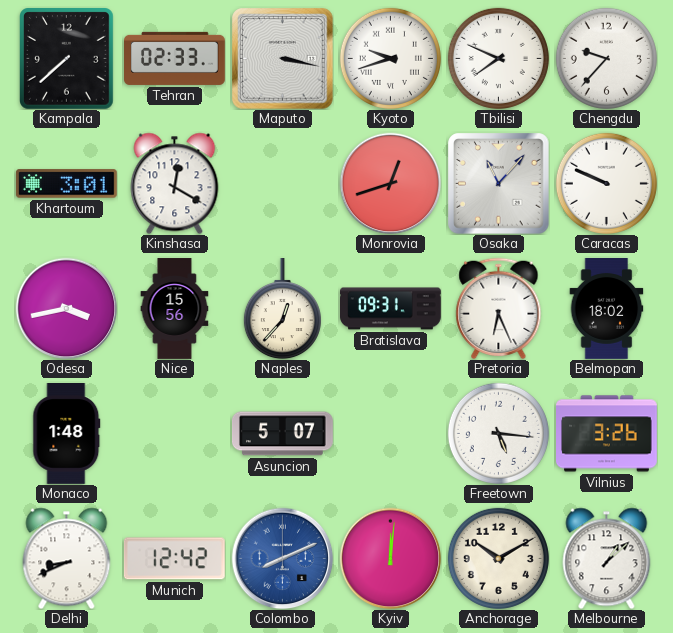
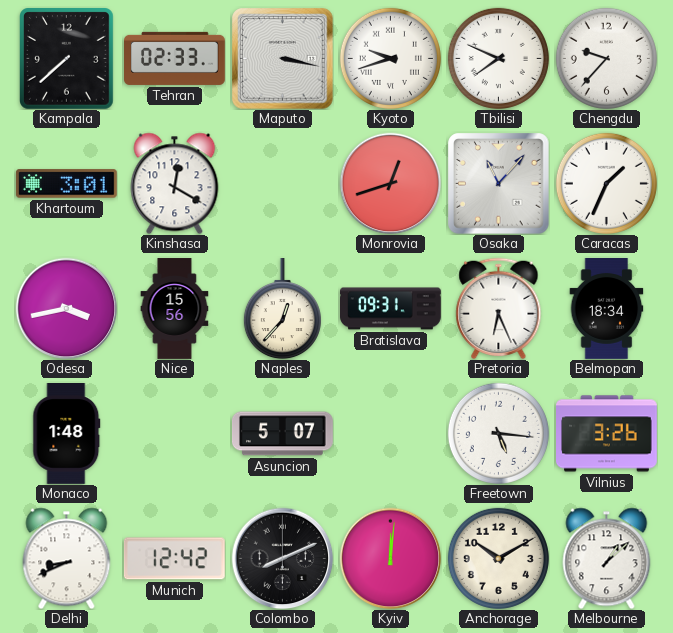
Caracas: 9:49 -> 1:34
Belmopan: 18:02 -> 18:34
Colombo dial: blue -> black
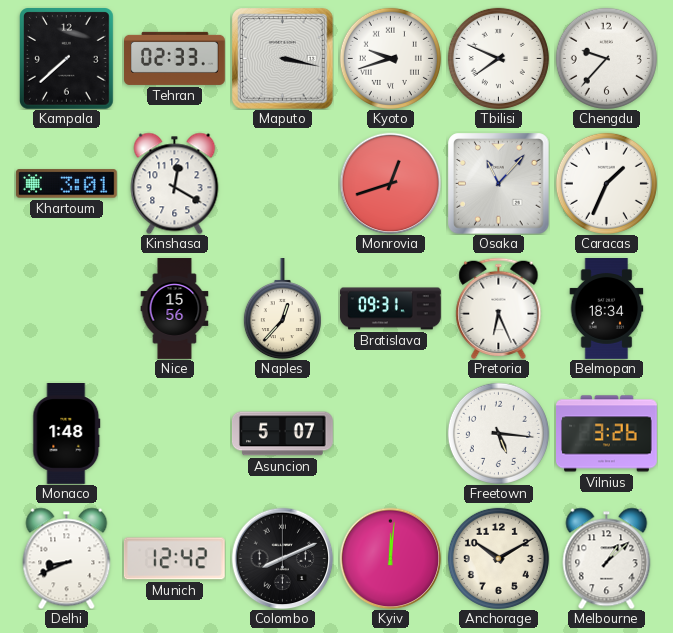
Odesa: 3:43 -> none
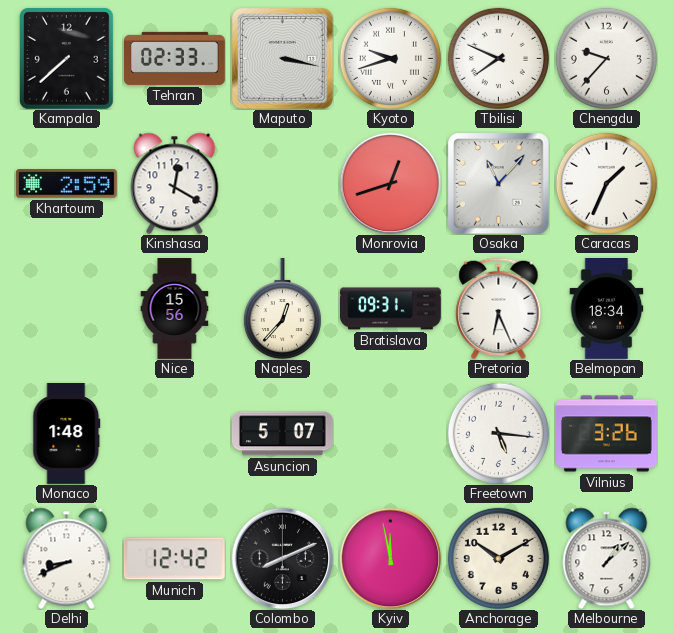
Khartoum: 3:01 -> 2:59
Kyiv: 12:01 -> 11:58
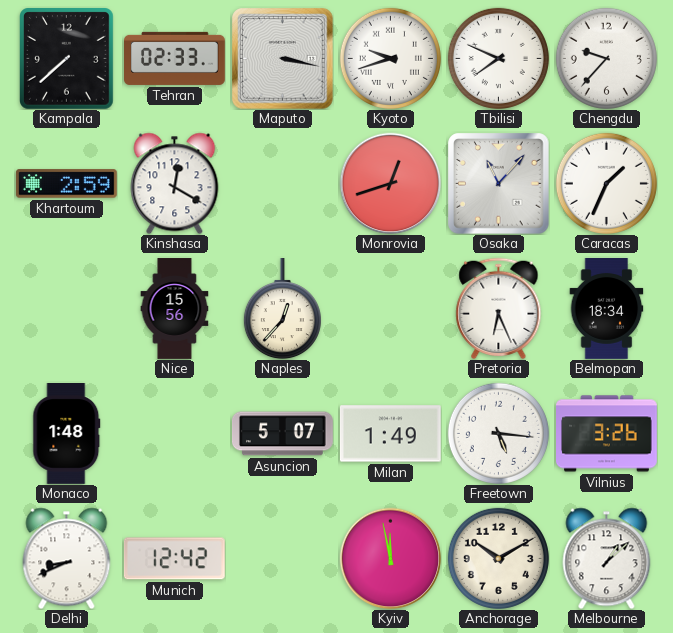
Bratislava: 09:31 -> none
Milan: none -> 1:49
Colombo: 8:11 -> none
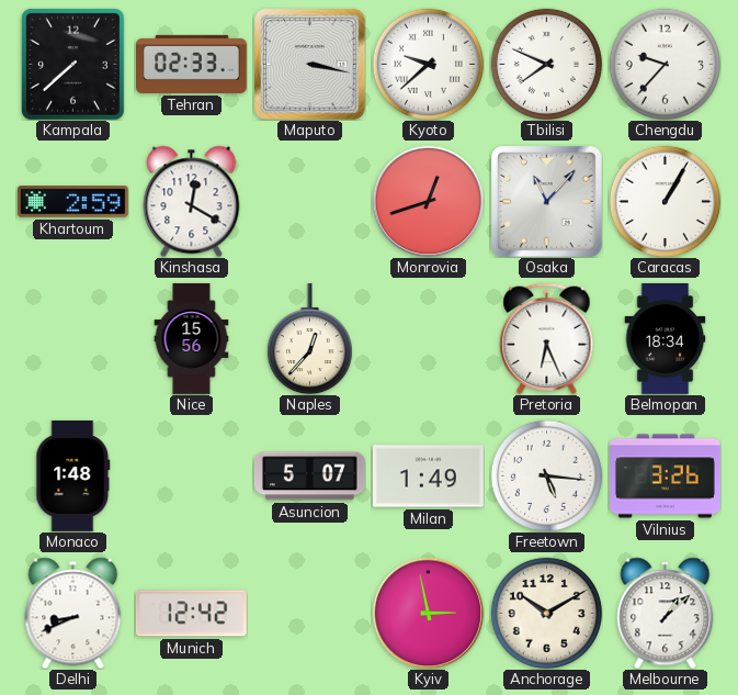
Kyoto: 9:42 -> 9:38
Caracas: 1:34 -> 1:05
Kyiv: 11:58 -> 2:58
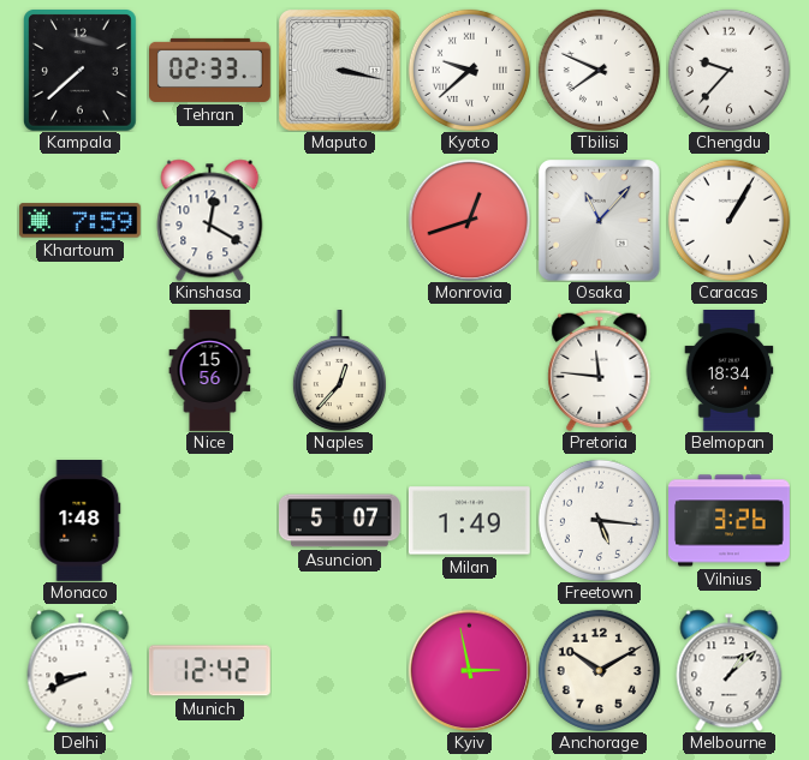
Khartoum: 2:59 -> 7:59
Pretoria: 6:26 -> 11:46
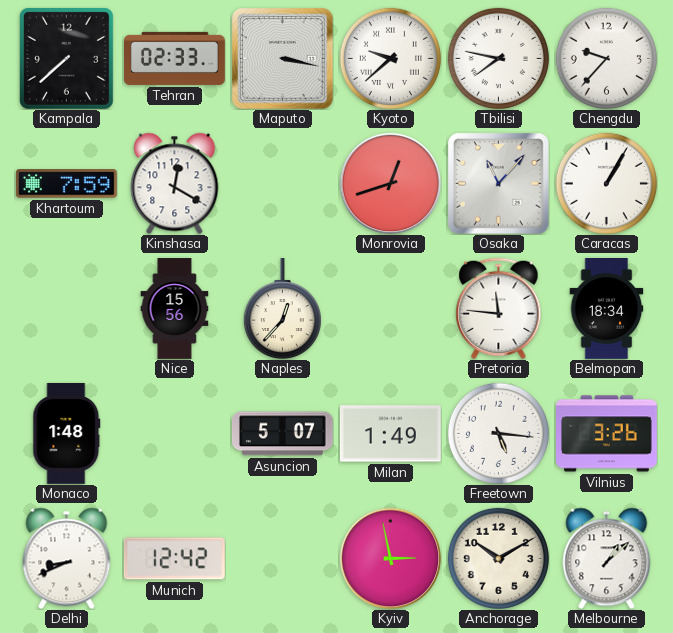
Tbilisi: 7:49 -> 7:47
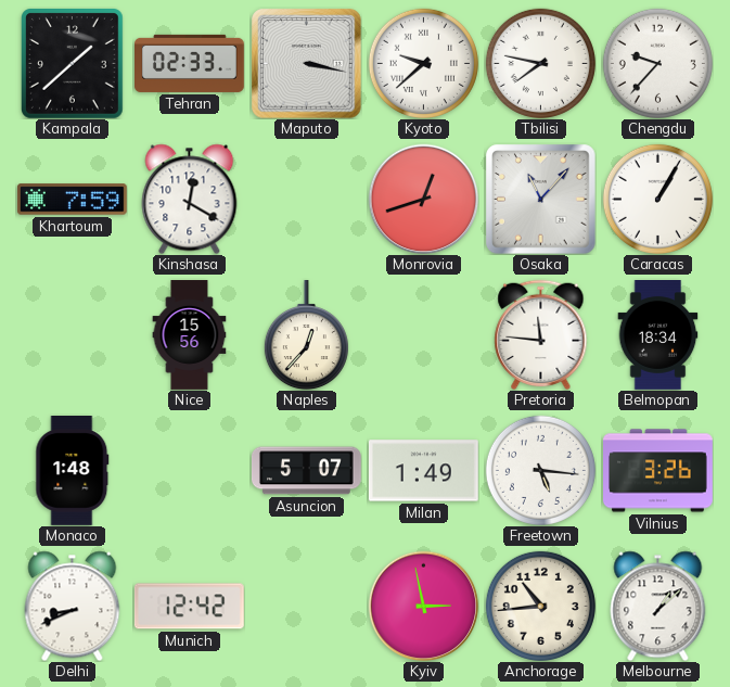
Kampala: 7:38 -> 1:38
Anchorage: 10:10 -> 10:44
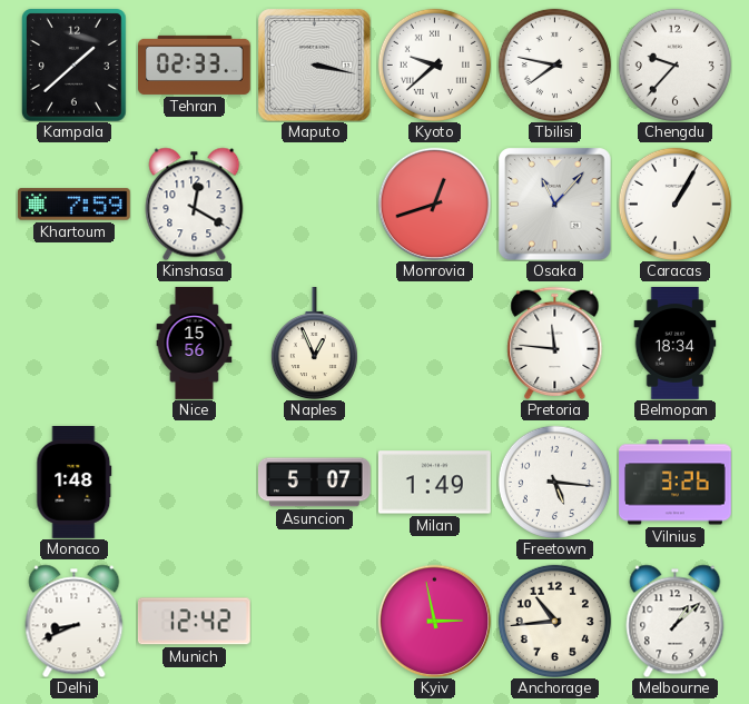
Naples: 12:37 -> 12:56
